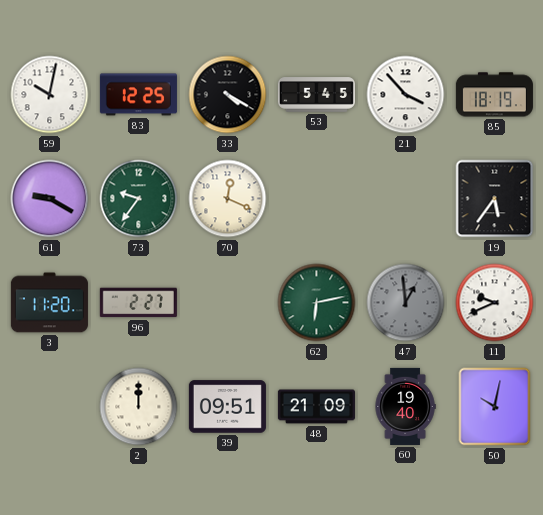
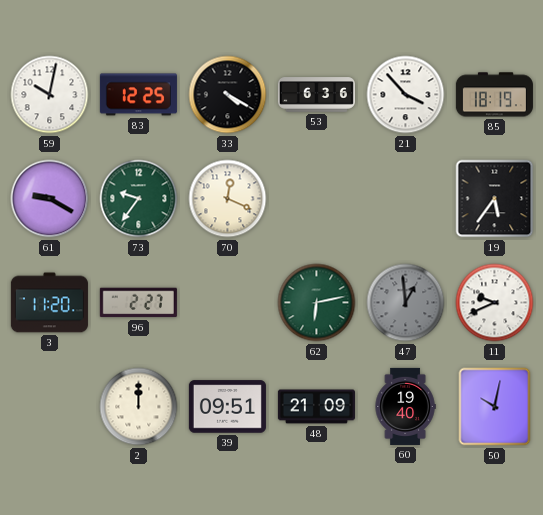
53: 5:45 -> 6:36
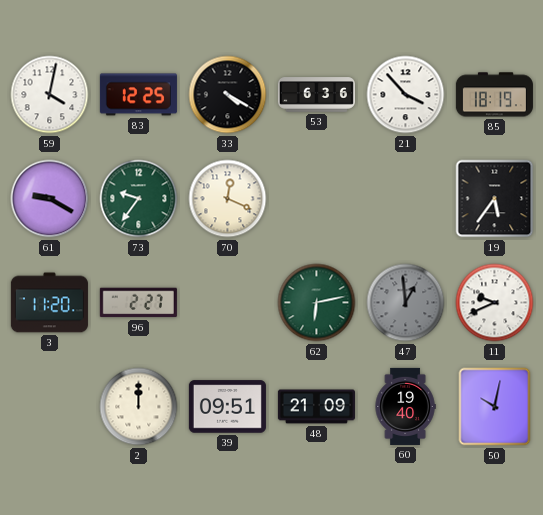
59: 10:02 -> 4:02
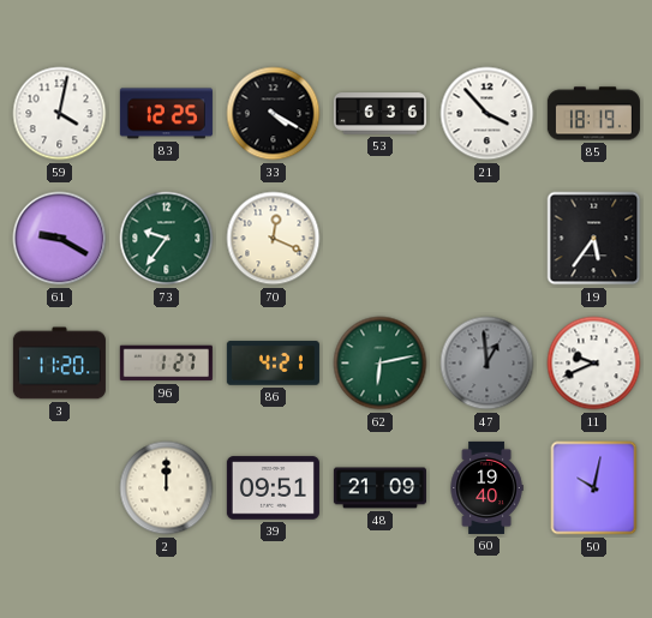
96: 2:27 -> 1:27
86: none -> 4:21
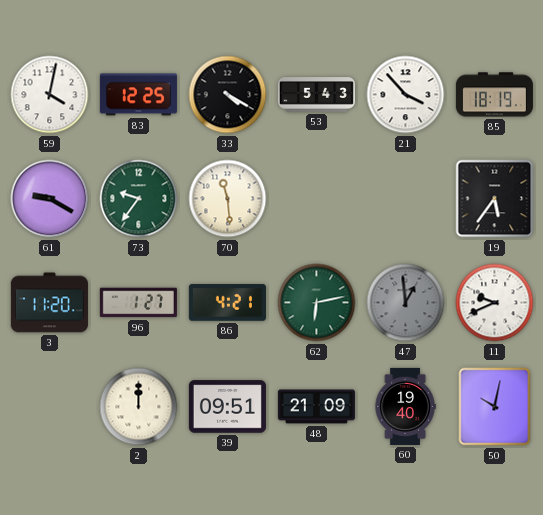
53: 6:36 -> 5:43
70: 12:19 -> 11:29
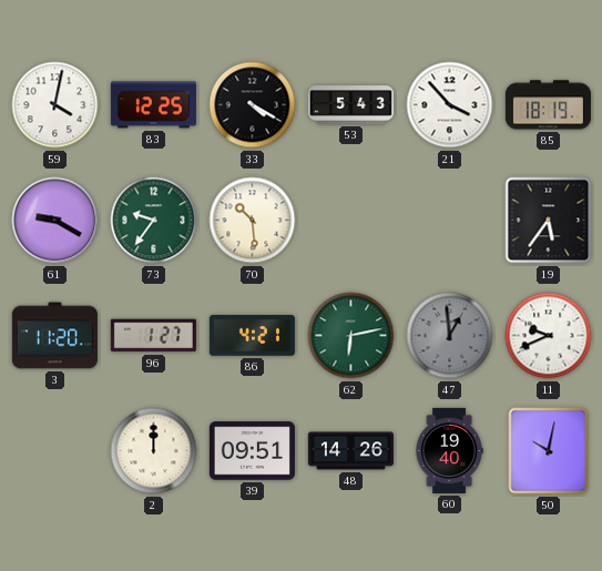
70: 11:29 -> 10:29
48: 21:09 -> 14:26
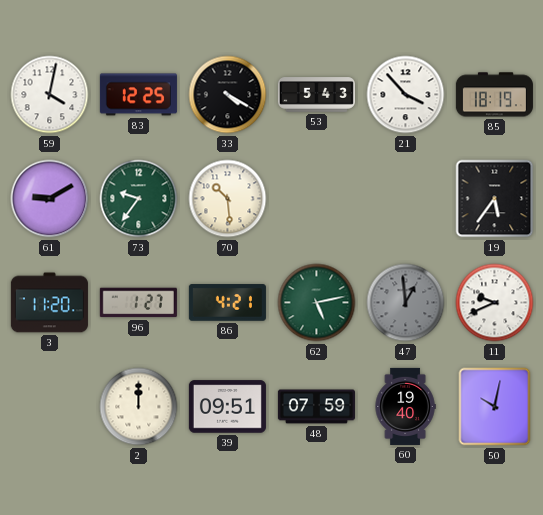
61: 9:20 -> 9:10
62: 6:13 -> 5:13
48: 14:26 -> 07:59
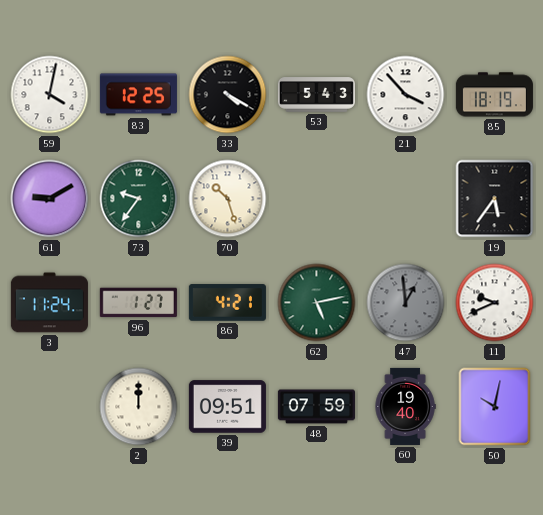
70: 10:29 -> 10:27
3: 11:20 -> 11:24
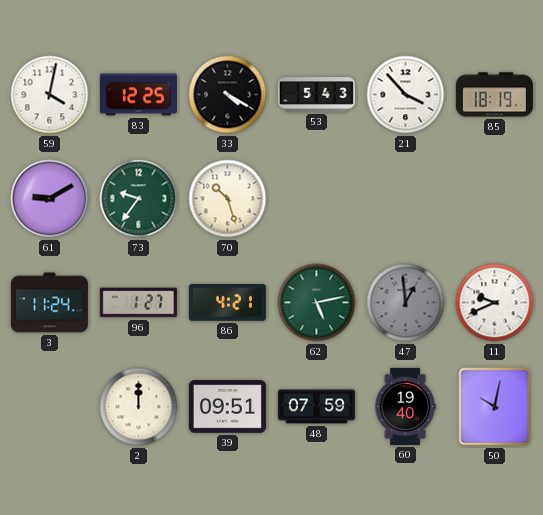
19: 5:36 -> none
